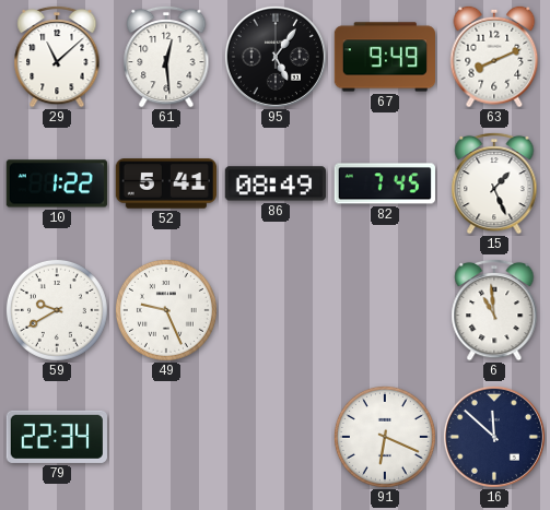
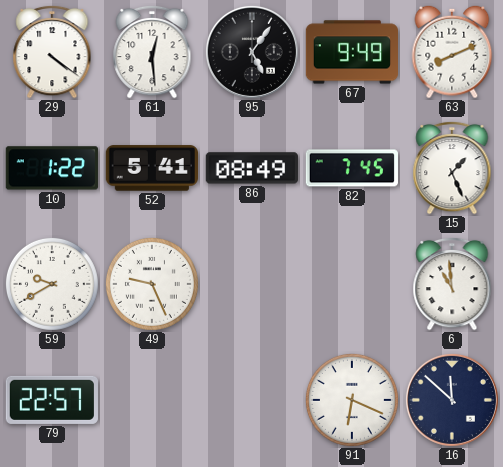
29: 11:08 -> 4:21
79: 22:34 -> 22:57
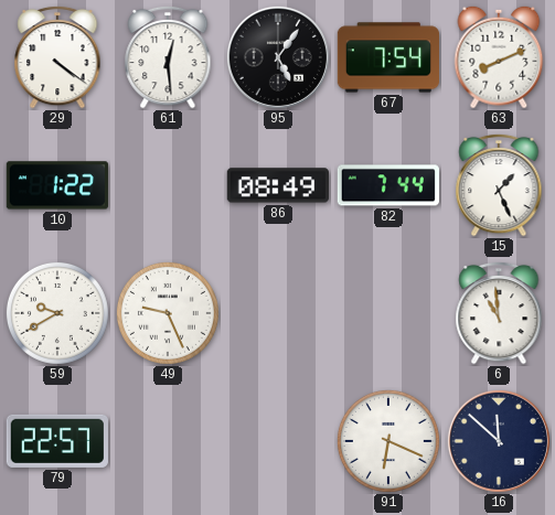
67: 9:49 -> 7:54
52: 5:41 -> none
82: 7:45 -> 7:44
